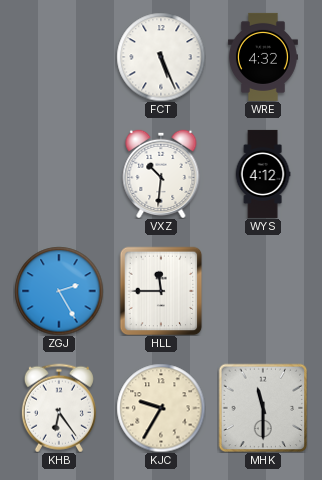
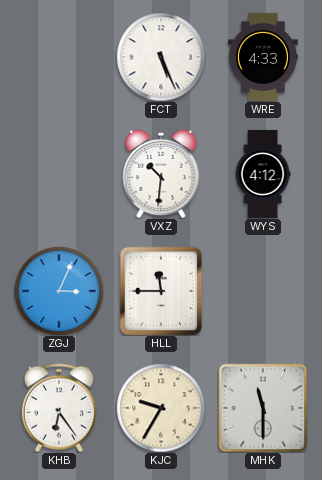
WRE: 4:32 -> 4:33
ZGJ: 2:25 -> 3:04
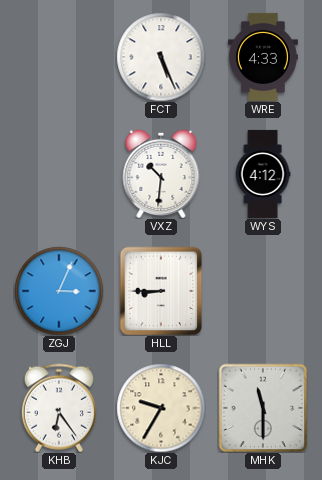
HLL: 11:45 -> 8:45
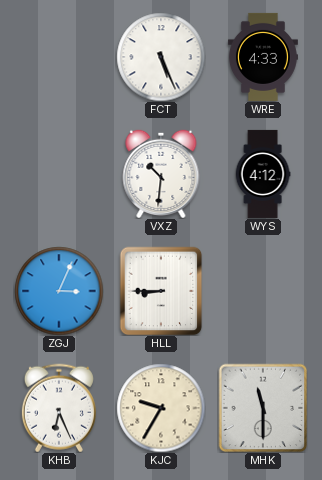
KHB: 6:24 -> 6:26
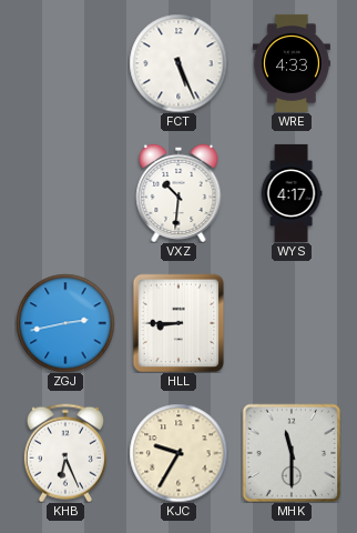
WYS: 4:12 -> 4:17
ZGJ: 3:04 -> 2:43
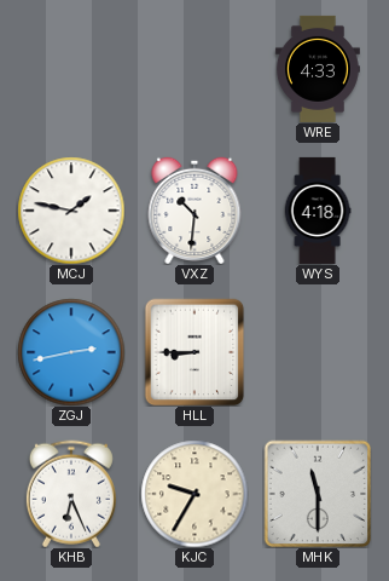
FCT: 5:26 -> none
MCJ: none -> 1:47
WYS: 4:17 -> 4:18
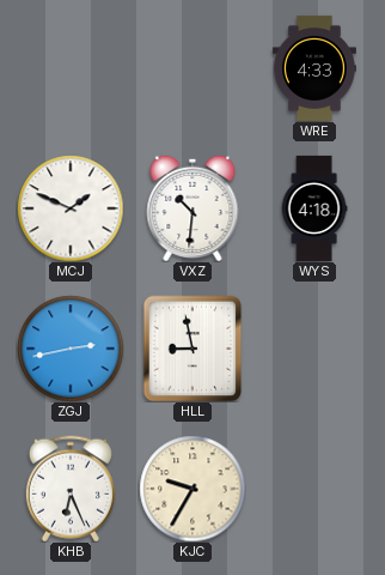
MCJ: 1:47 -> 1:49
HLL: 8:45 -> 8:58
MHK: 11:30 -> none
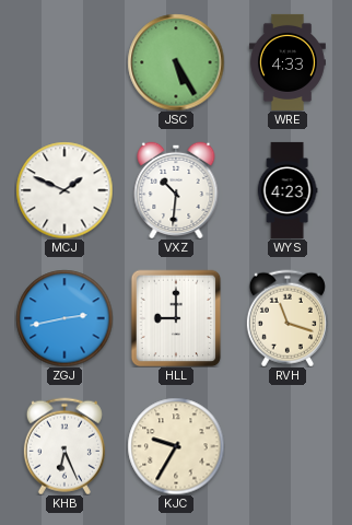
JSC: none -> 5:25
WYS: 4:18 -> 4:23
HLL: 8:58 -> 9:00
RVH: none -> 11:18
